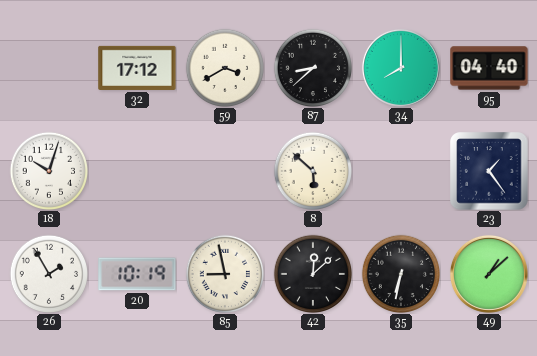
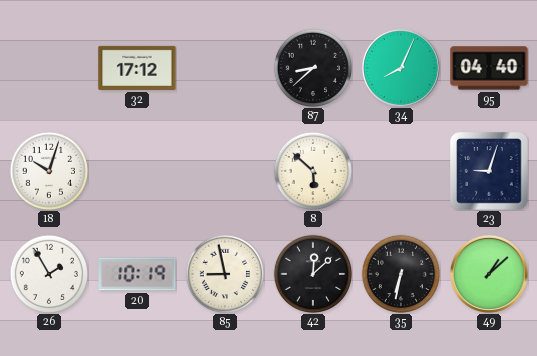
59: 3:40 -> none
34: 8:00 -> 8:04
23: 1:24 -> 9:03
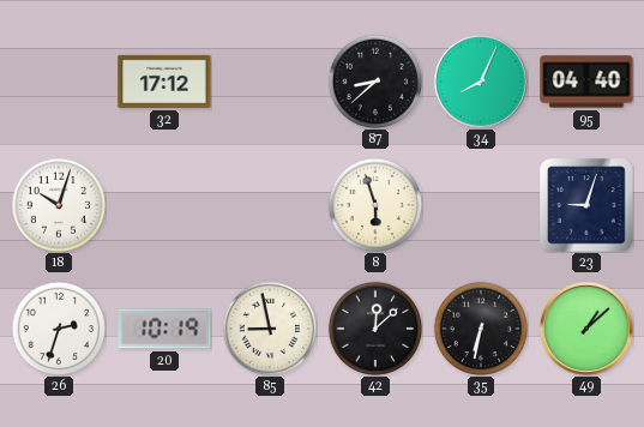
8: 5:52 -> 5:57
26: 1:55 -> 2:33
